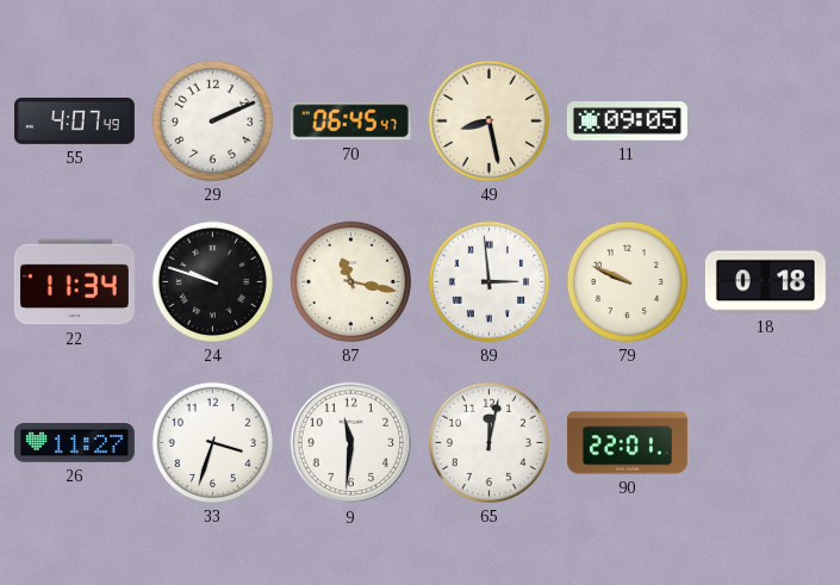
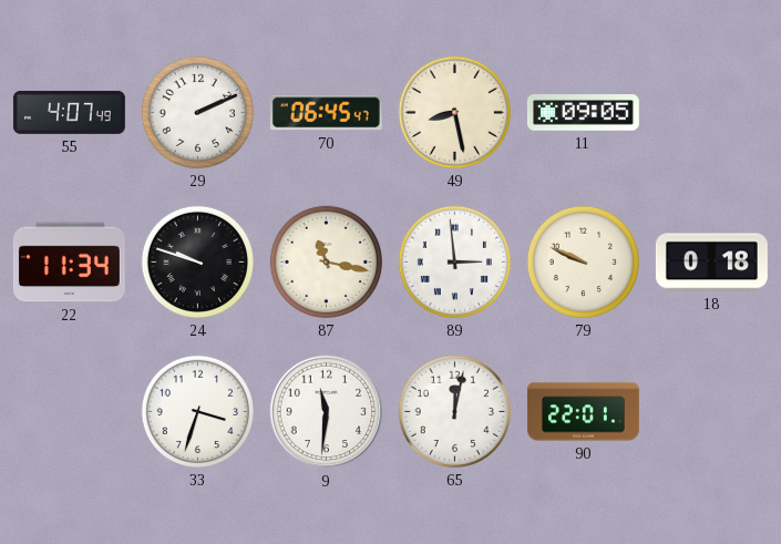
26: 11:27 -> none
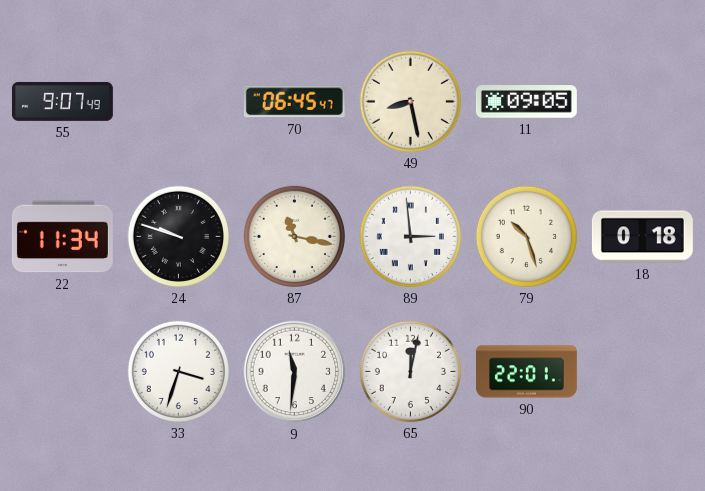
55: 4:07 -> 9:07
29: 2:11 -> none
79: 9:49 -> 10:27
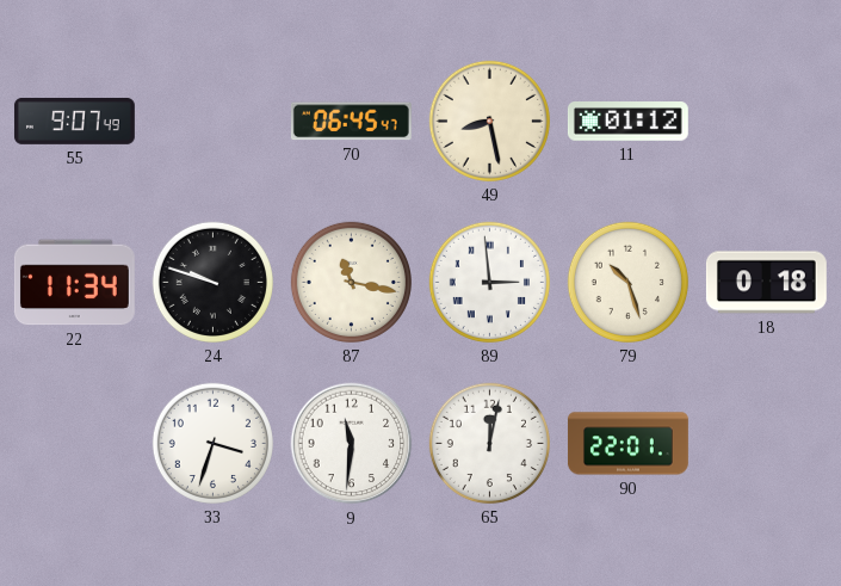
11: 09:05 -> 01:12
